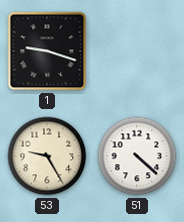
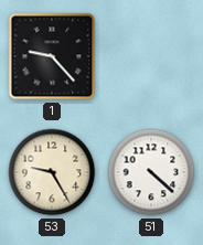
1: 9:18 -> 9:23
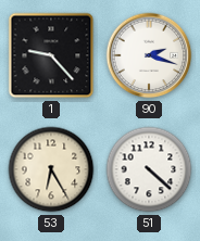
90: none -> 2:18
53: 9:25 -> 6:25
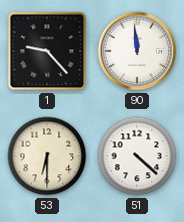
90: 2:18 -> 11:59
53: 6:25 -> 6:30
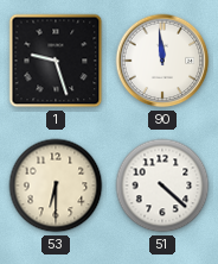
1: 9:23 -> 9:27
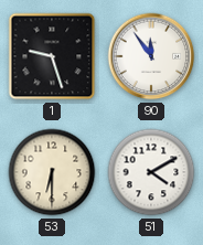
90: 11:59 -> 11:54
51: 4:22 -> 4:10
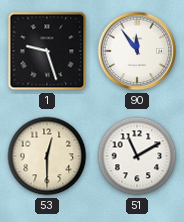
53: 6:30 -> 12:30
51: 4:10 -> 11:10
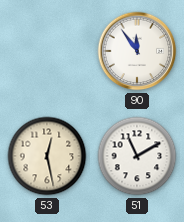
1: 9:27 -> none
53: 12:30 -> 12:28
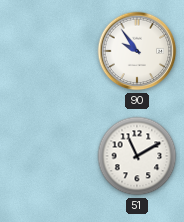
90: 11:54 -> 9:54
53: 12:28 -> none
